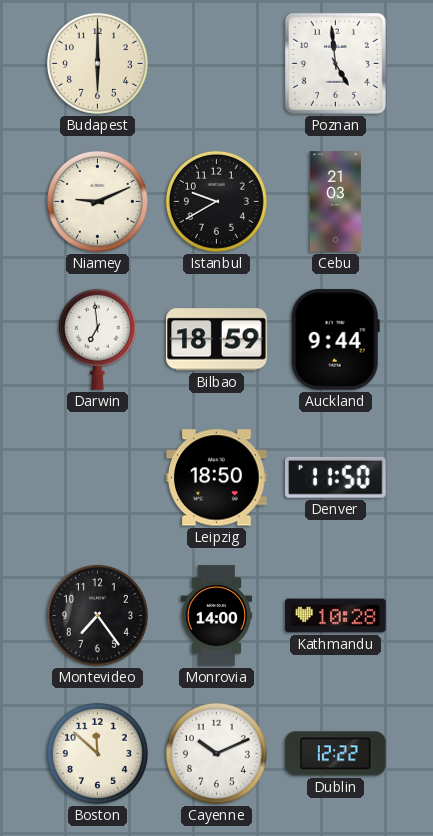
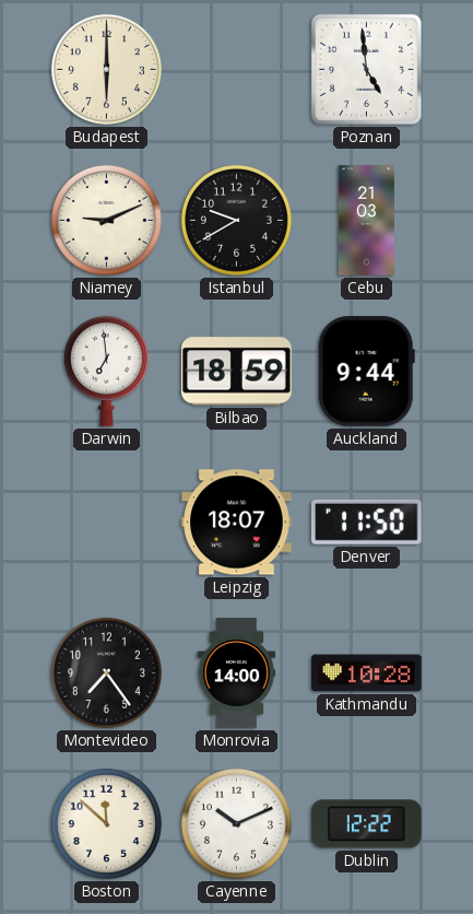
Leipzig: 18:50 -> 18:07
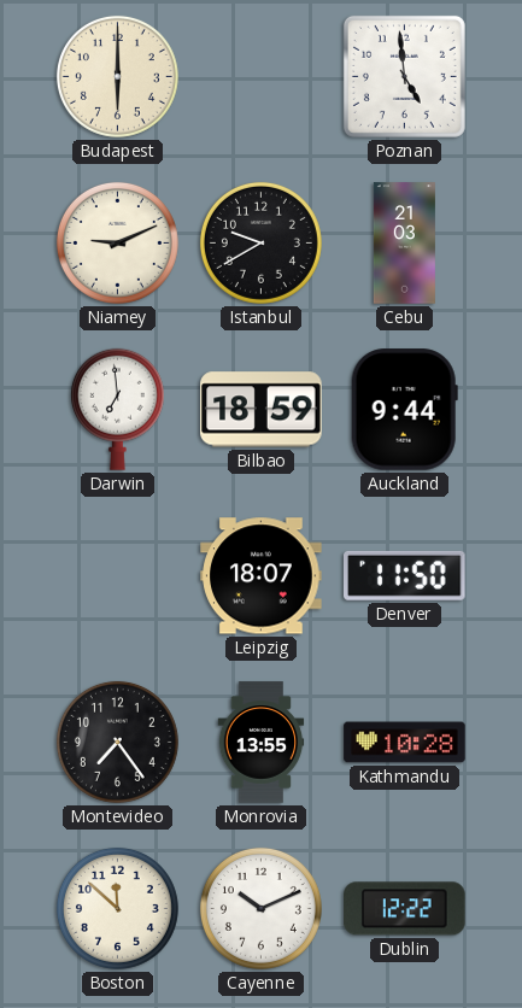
Monrovia: 14:00 -> 13:55
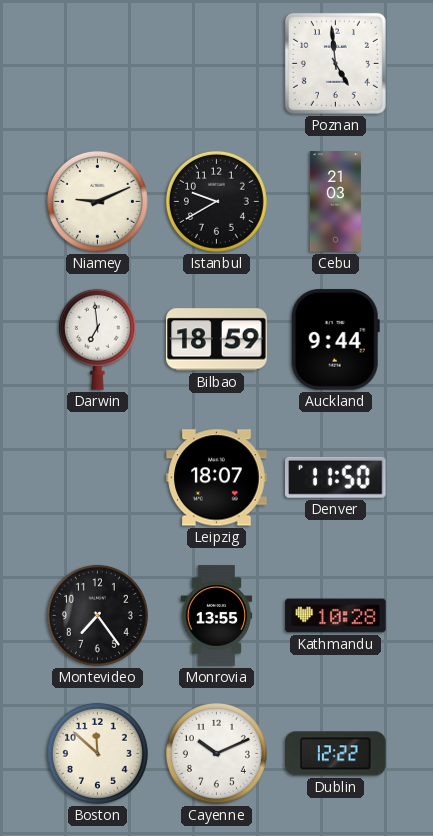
Budapest: 6:00 -> none
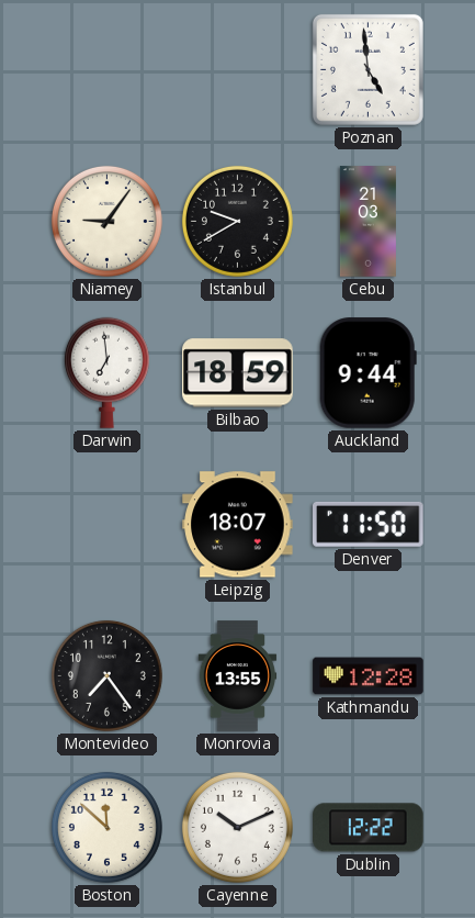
Niamey: 9:11 -> 9:06
Kathmandu: 10:28 -> 12:28
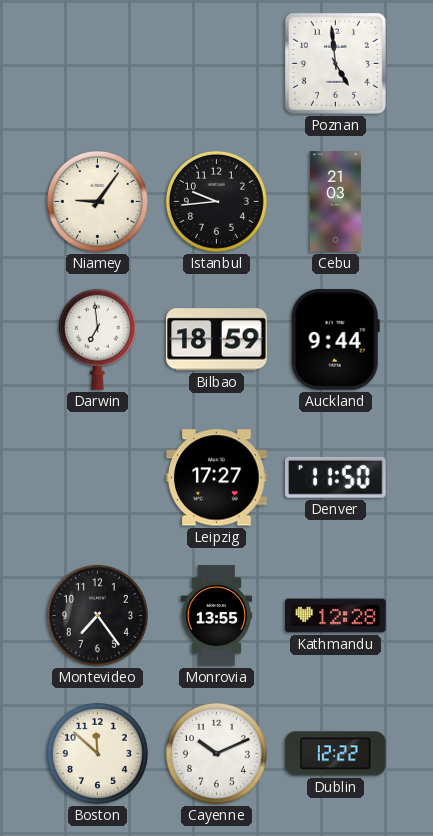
Istanbul: 9:40 -> 9:44
Leipzig: 18:07 -> 17:27
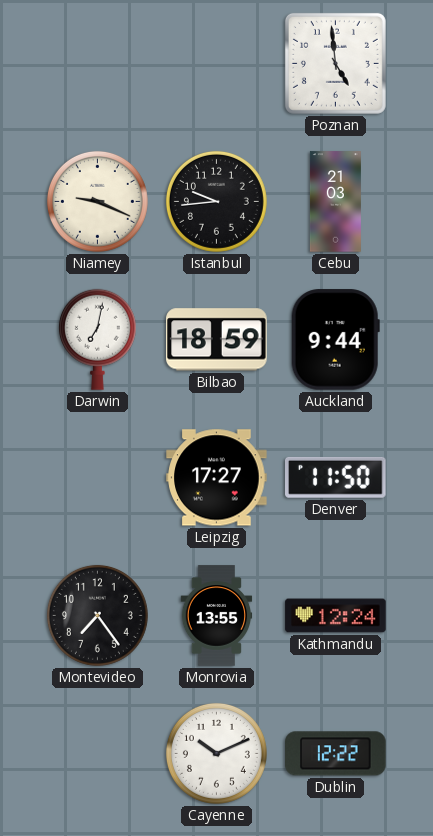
Niamey: 9:06 -> 9:19
Darwin: 6:59 -> 7:02
Kathmandu: 12:28 -> 12:24
Boston: 11:52 -> none
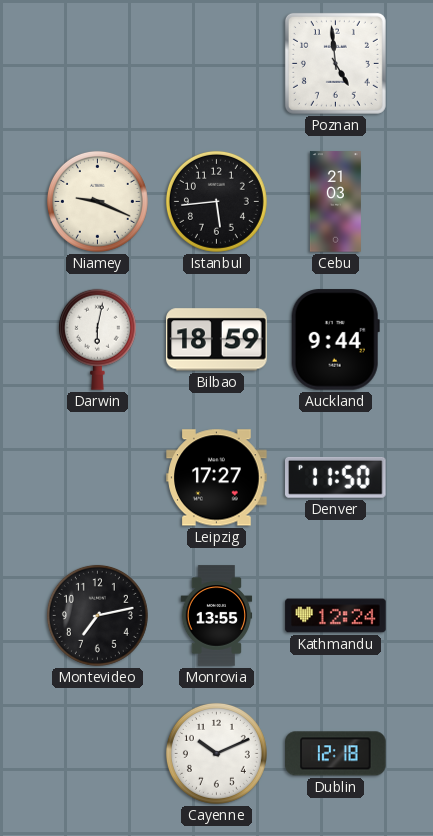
Istanbul: 9:44 -> 5:44
Darwin: 7:02 -> 6:02
Montevideo: 7:24 -> 7:13
Dublin: 12:22 -> 12:18
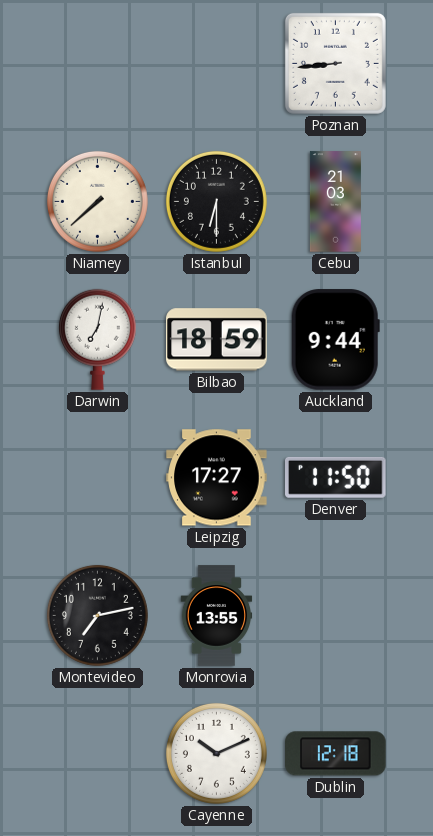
Poznan: 4:59 -> 8:44
Niamey: 9:19 -> 7:38
Istanbul: 5:44 -> 6:30
Darwin: 6:02 -> 7:02
Kathmandu: 12:24 -> none
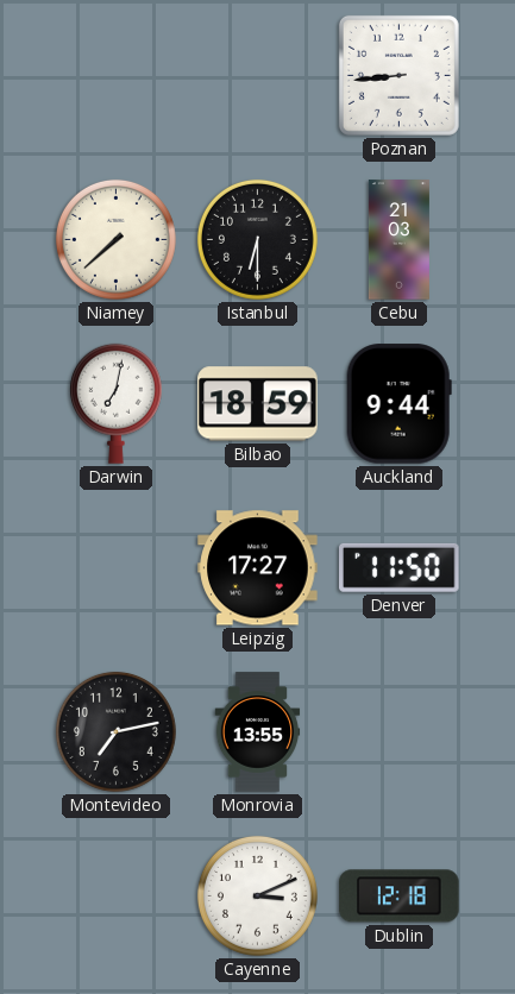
Cayenne: 10:11 -> 3:11
